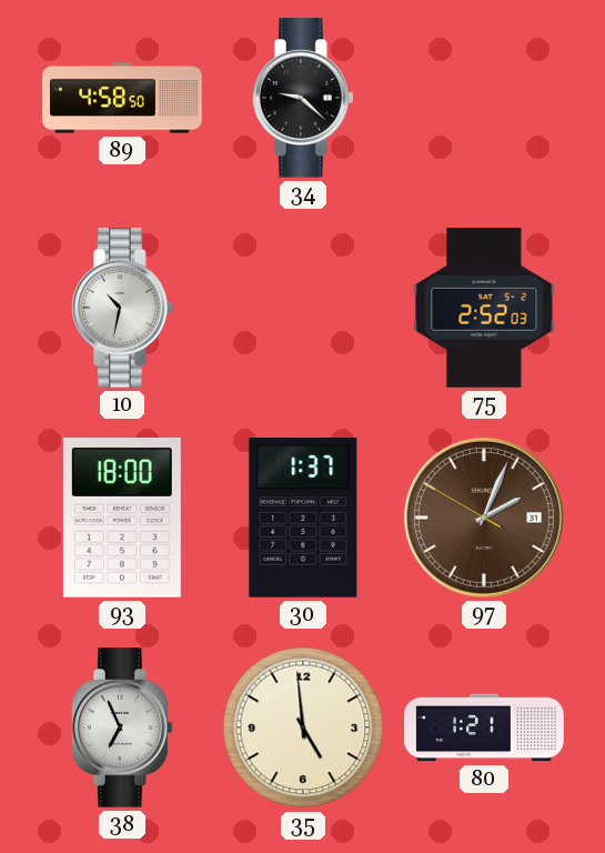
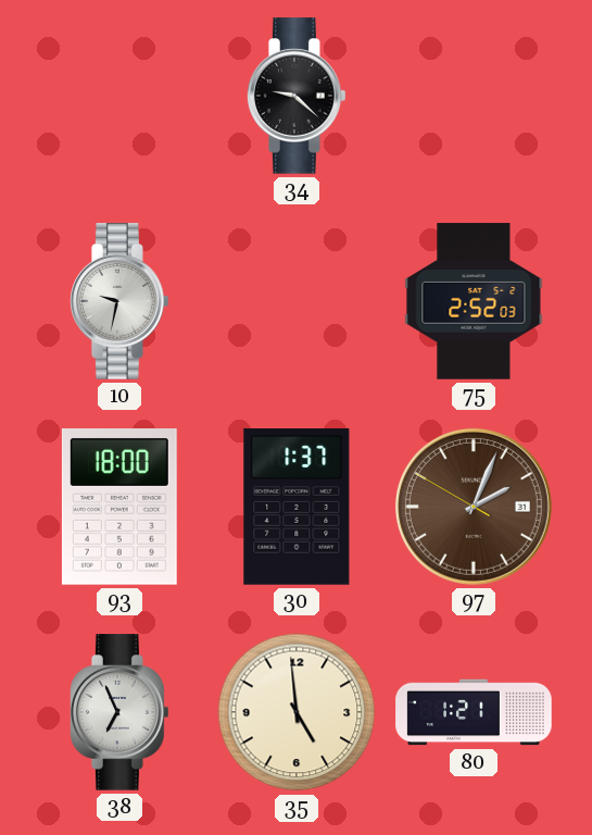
89: 4:58 -> none
10: 10:32 -> 9:32
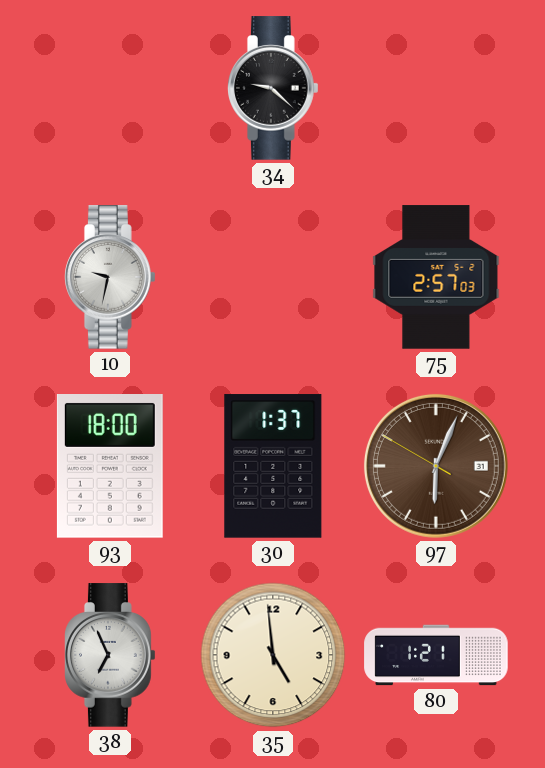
75: 2:52 -> 2:57
97: 2:03 -> 6:03
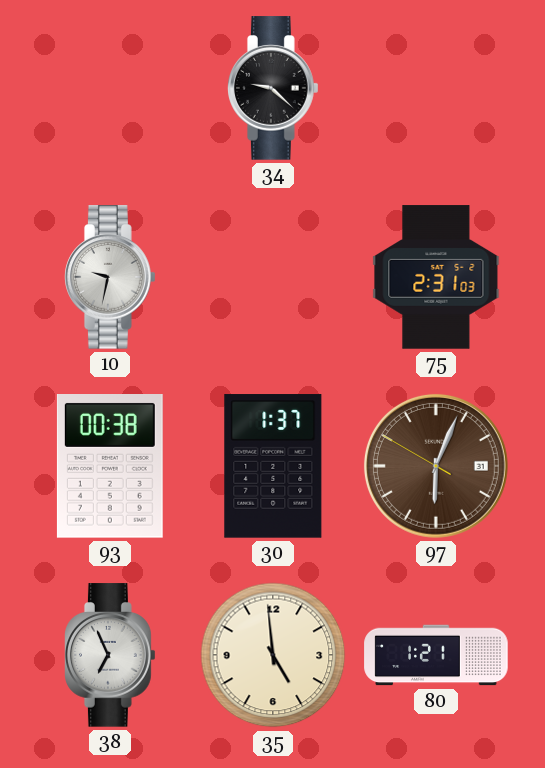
75: 2:57 -> 2:31
93: 18:00 -> 00:38
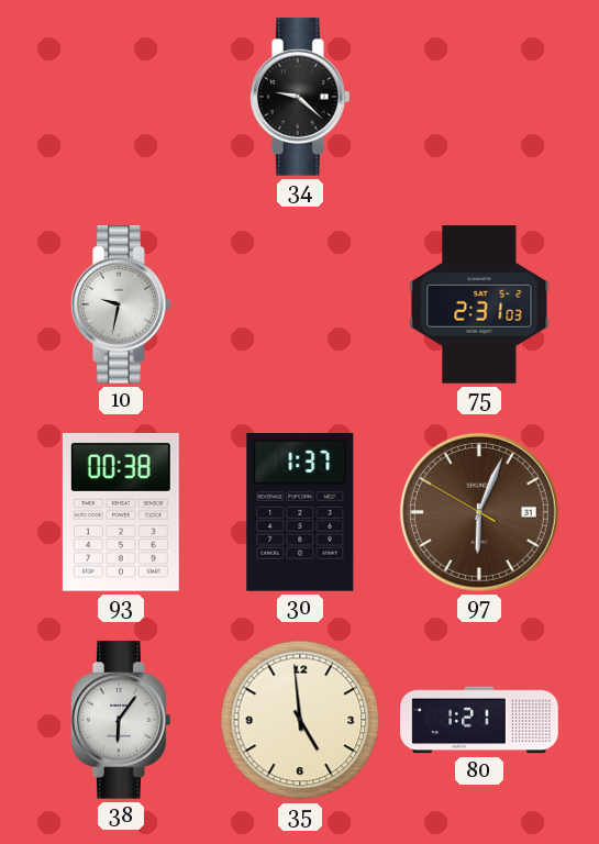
38: 6:56 -> 6:06
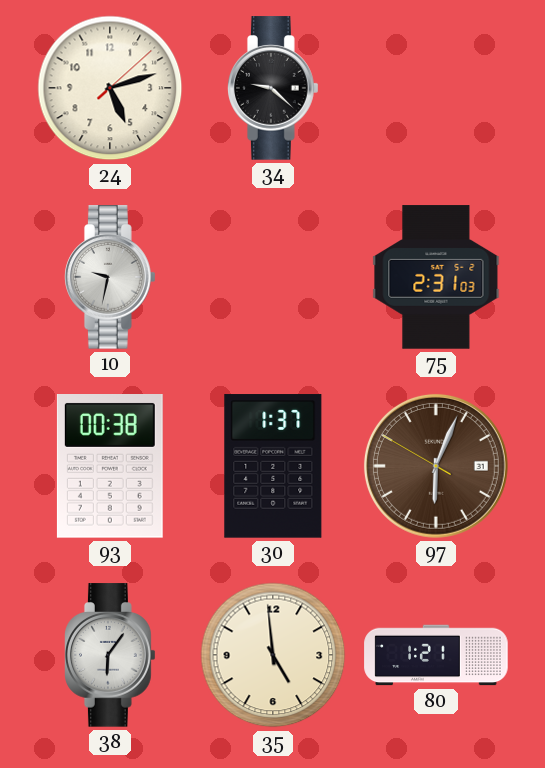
24: none -> 5:12
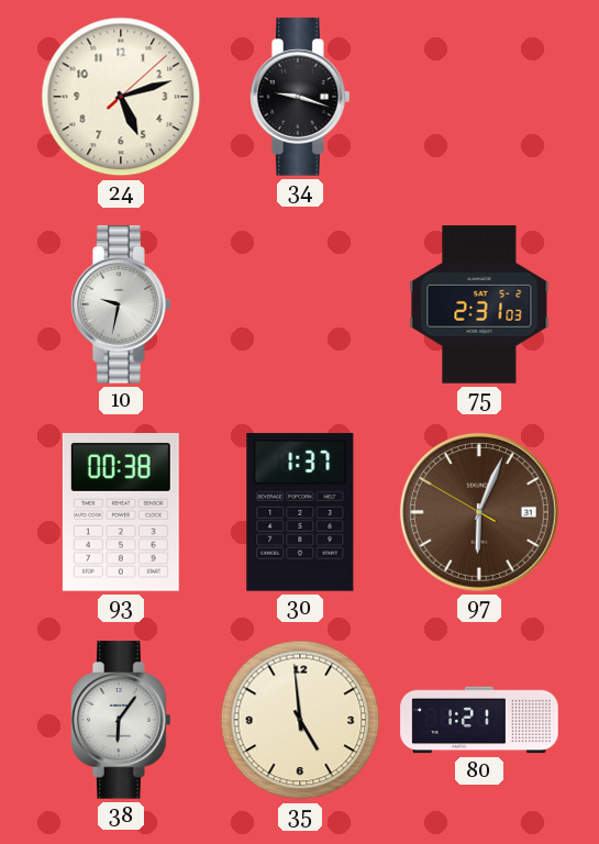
34: 9:22 -> 9:18
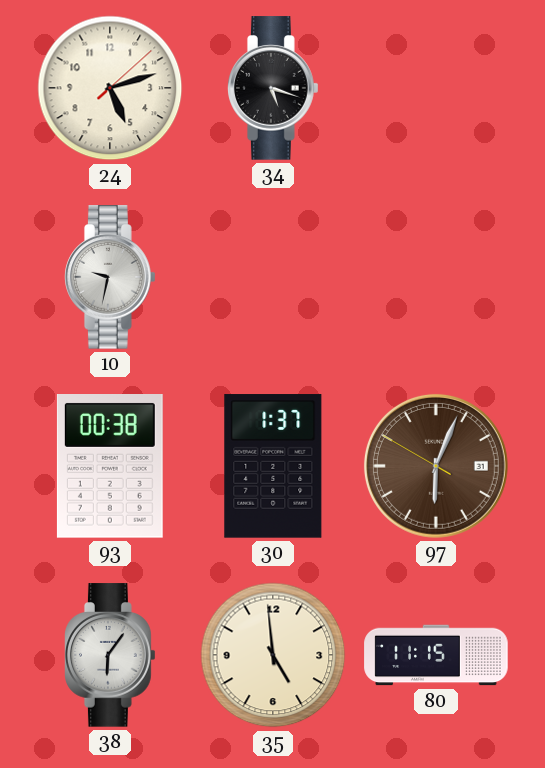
34: 9:18 -> 5:18
75: 2:31 -> none
80: 1:21 -> 11:15
